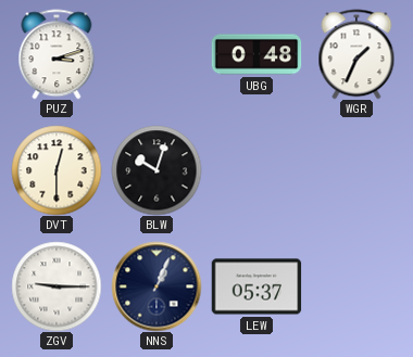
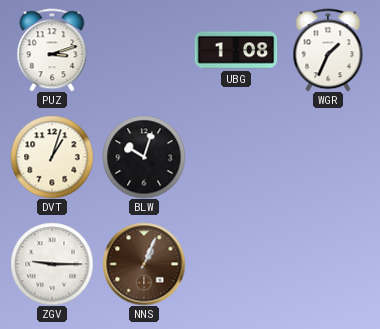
UBG: 0:48 -> 1:08
DVT: 12:30 -> 1:03
NNS dial: navy -> brown
LEW: 05:37 -> none
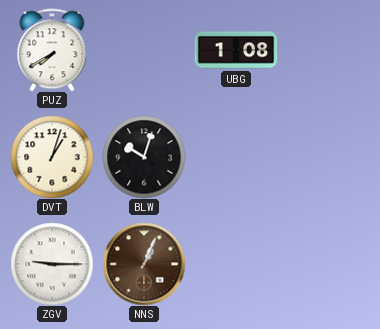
PUZ: 3:12 -> 7:40
WGR: 1:34 -> none
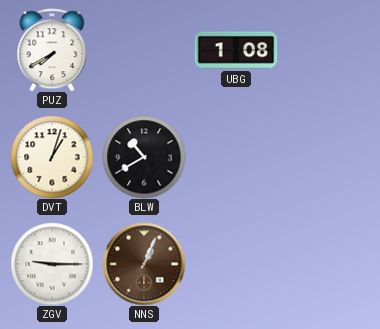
BLW: 10:03 -> 10:40
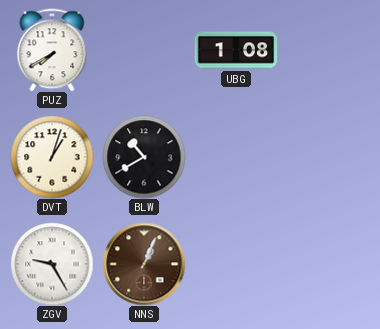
ZGV: 9:15 -> 9:25
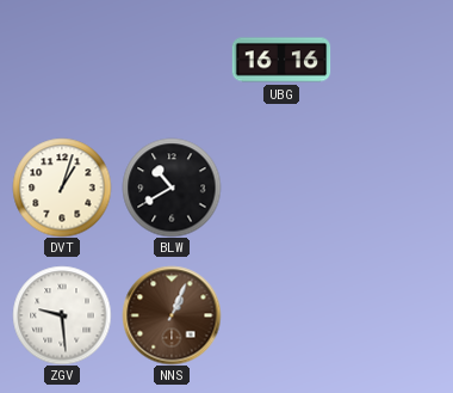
PUZ: 7:40 -> none
UBG: 1:08 -> 16:16
ZGV: 9:25 -> 9:29
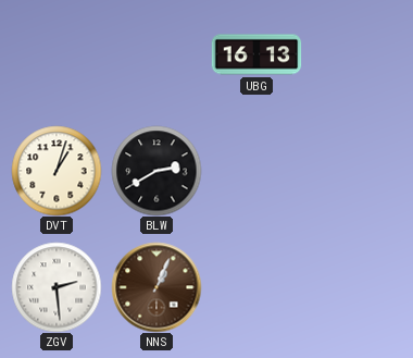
UBG: 16:16 -> 16:13
BLW: 10:40 -> 2:40
ZGV: 9:29 -> 2:29
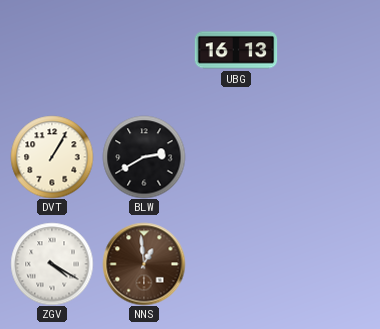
DVT: 1:03 -> 1:05
ZGV: 2:29 -> 4:20
NNS: 1:04 -> 12:59
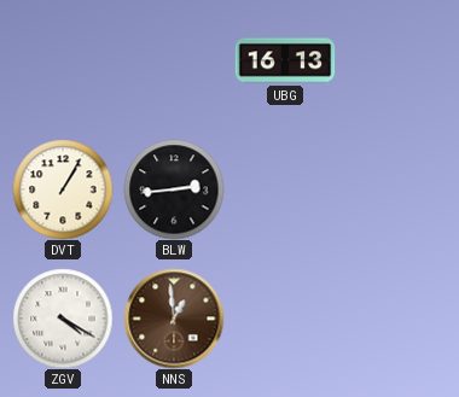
BLW: 2:40 -> 2:44
